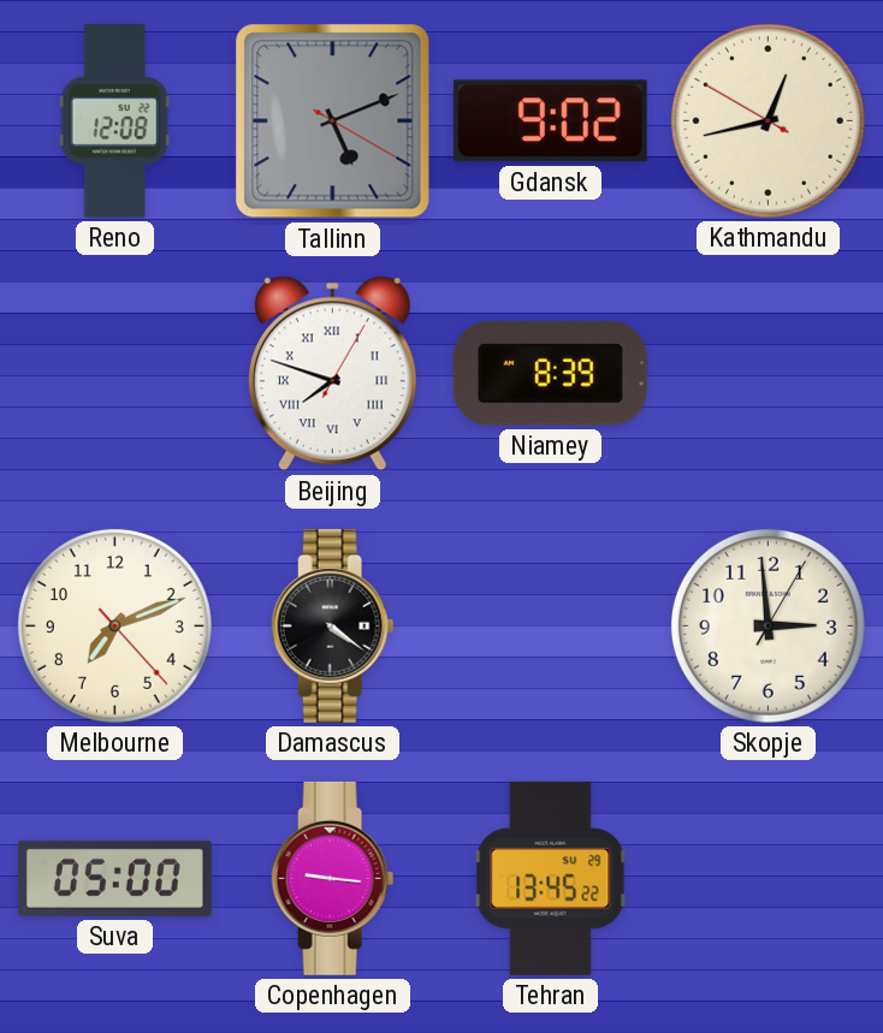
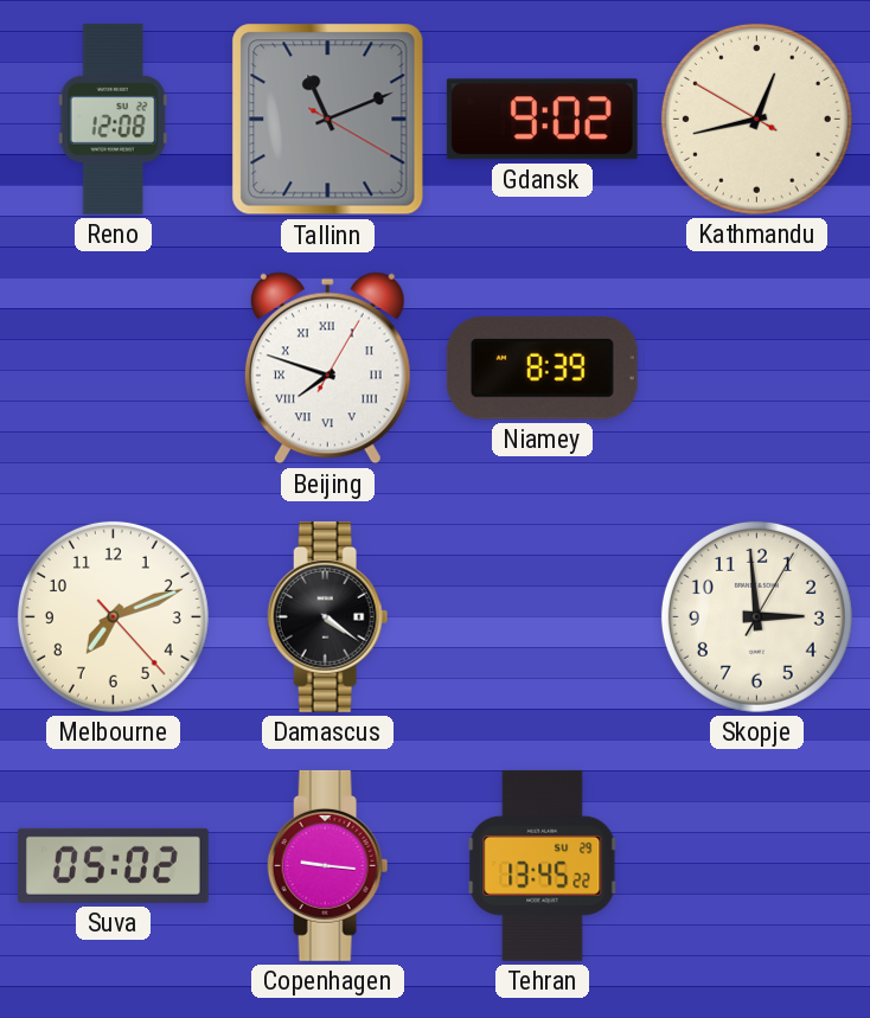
Tallinn: 5:11 -> 11:11
Suva: 05:00 -> 05:02
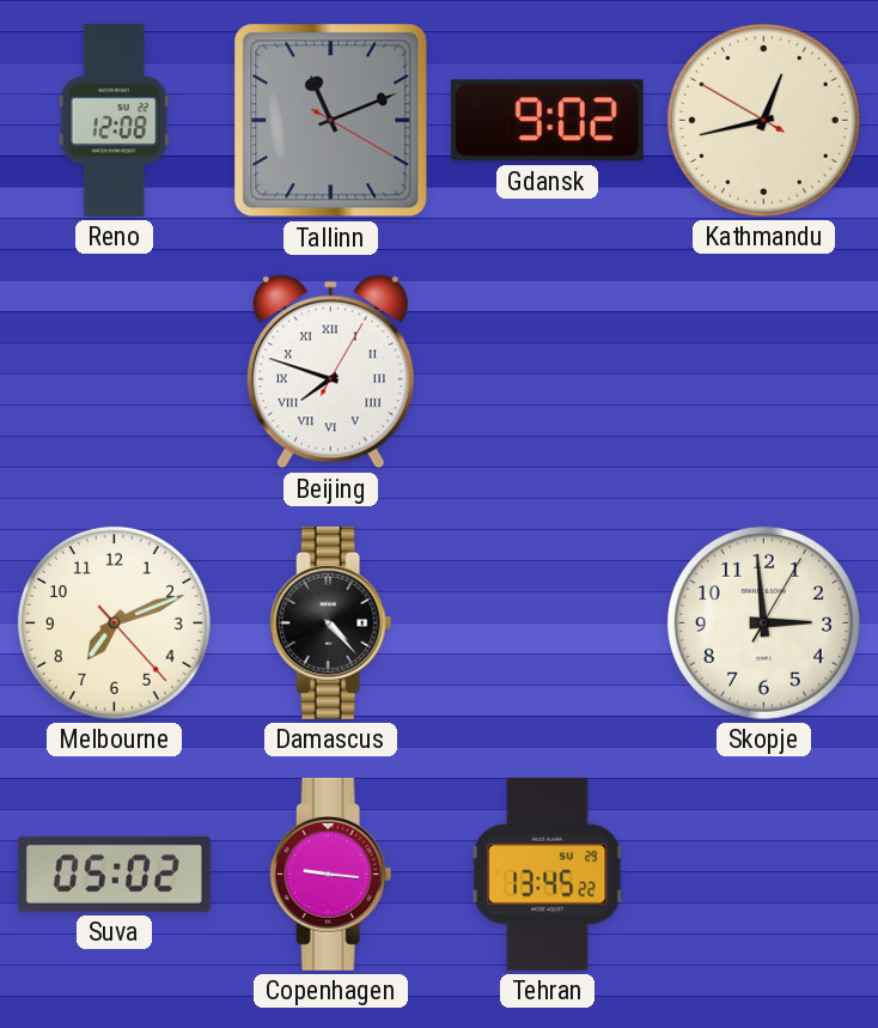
Niamey: 8:39 -> none
Damascus: 4:21 -> 4:23
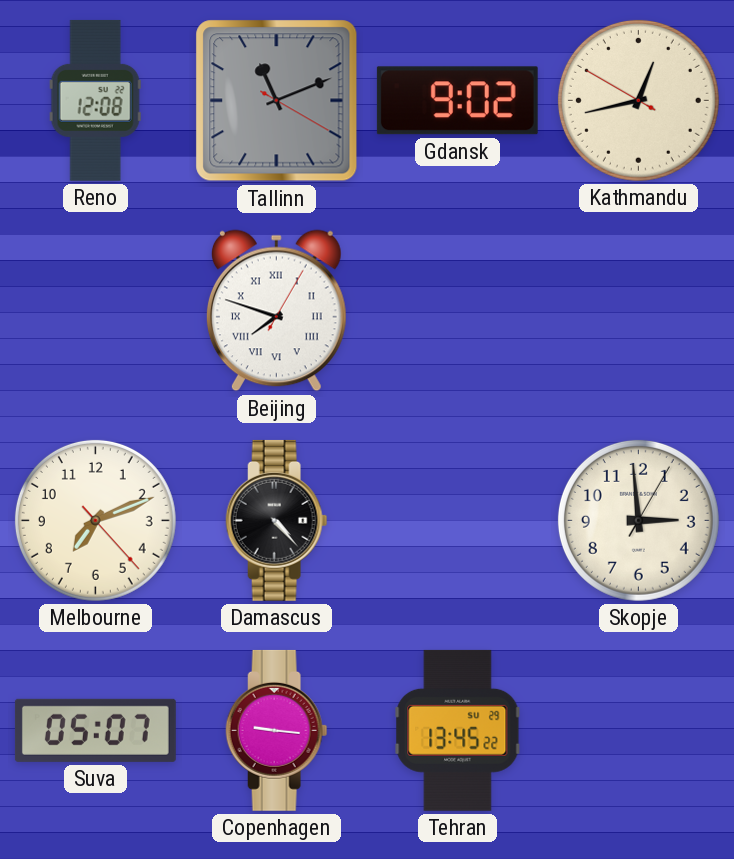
Suva: 05:02 -> 05:07
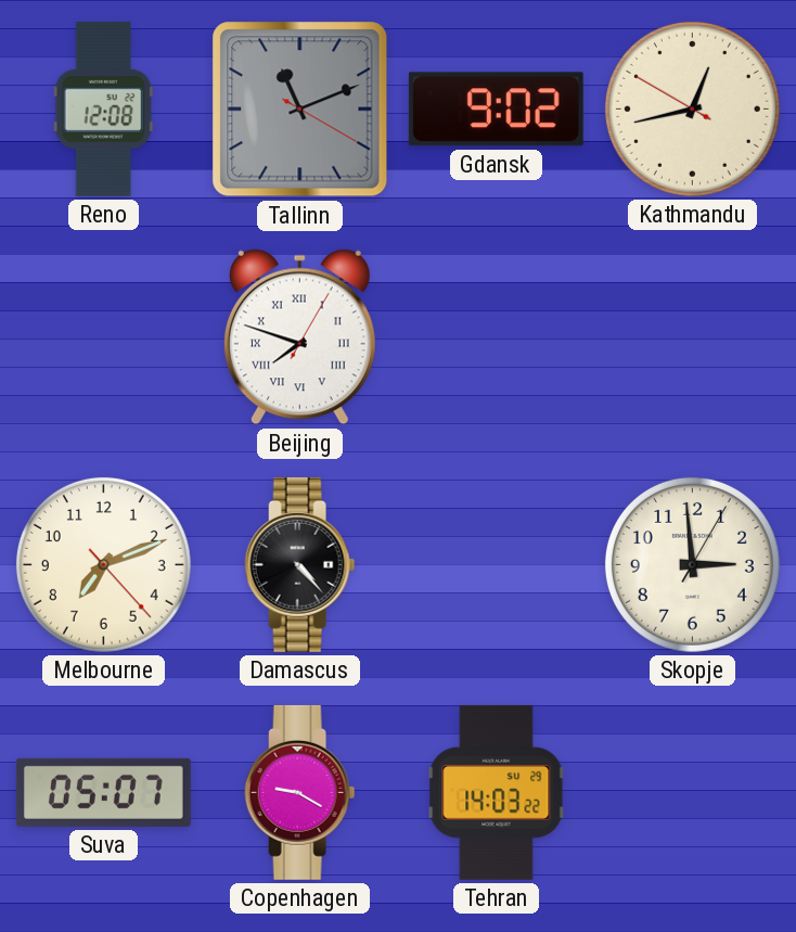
Copenhagen: 9:16 -> 9:20
Tehran: 13:45 -> 14:03
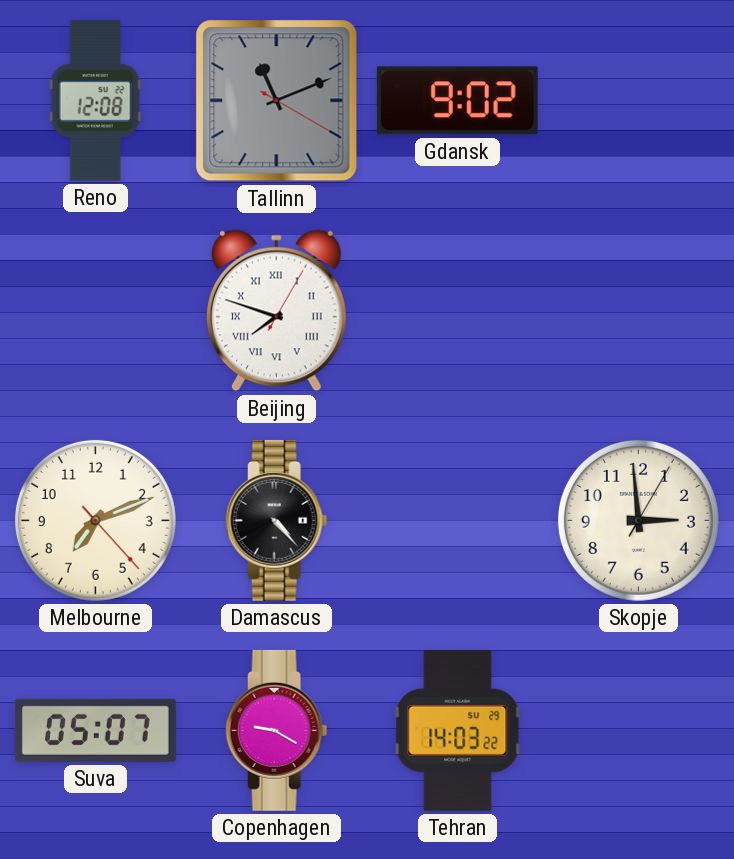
Kathmandu: 12:42 -> none
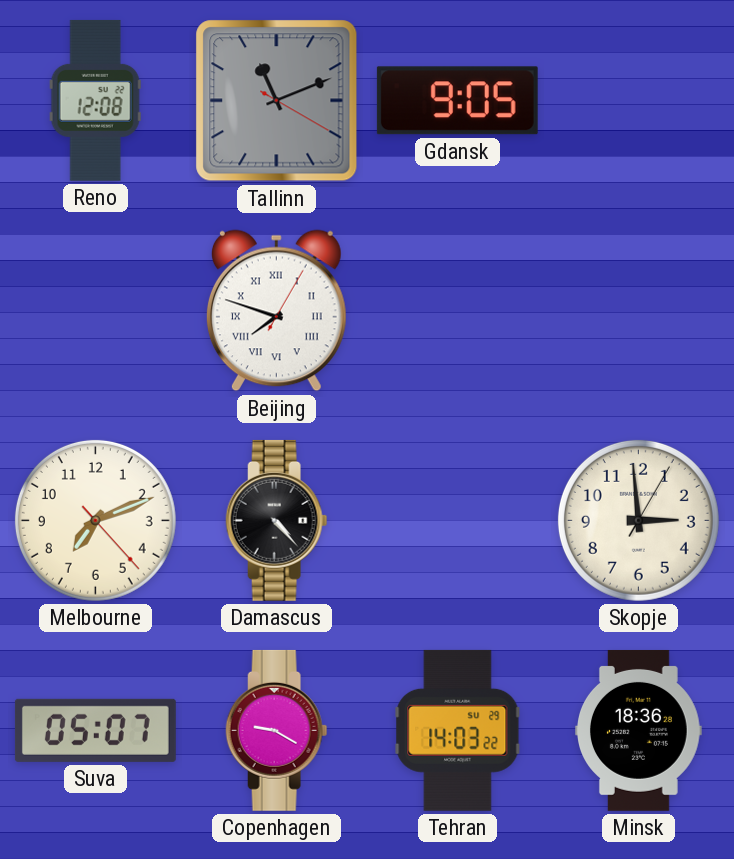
Gdansk: 9:02 -> 9:05
Minsk: none -> 18:36
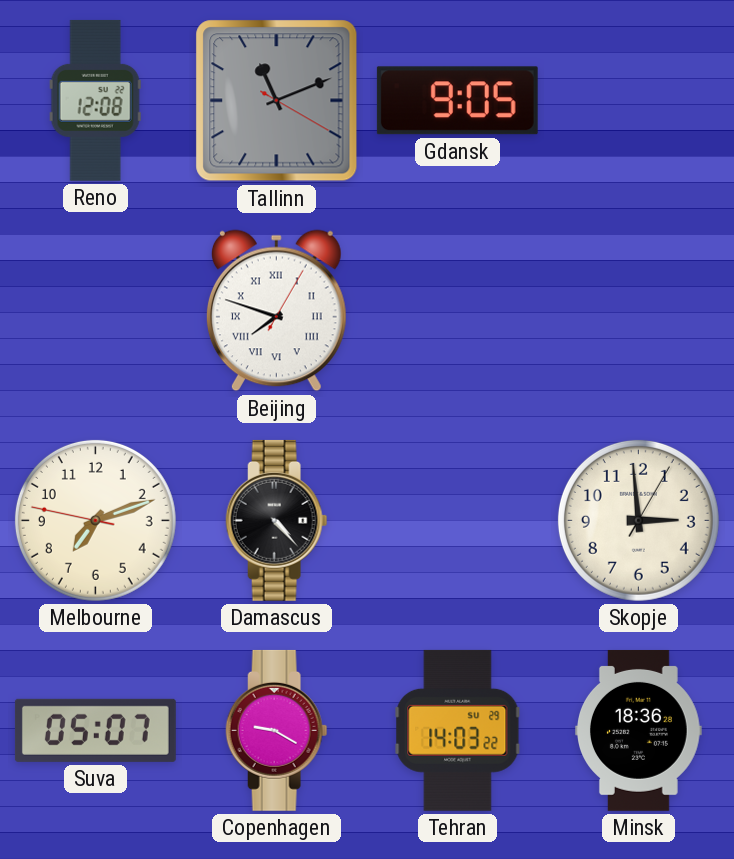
Melbourne: 7:11:23 -> 7:11:47
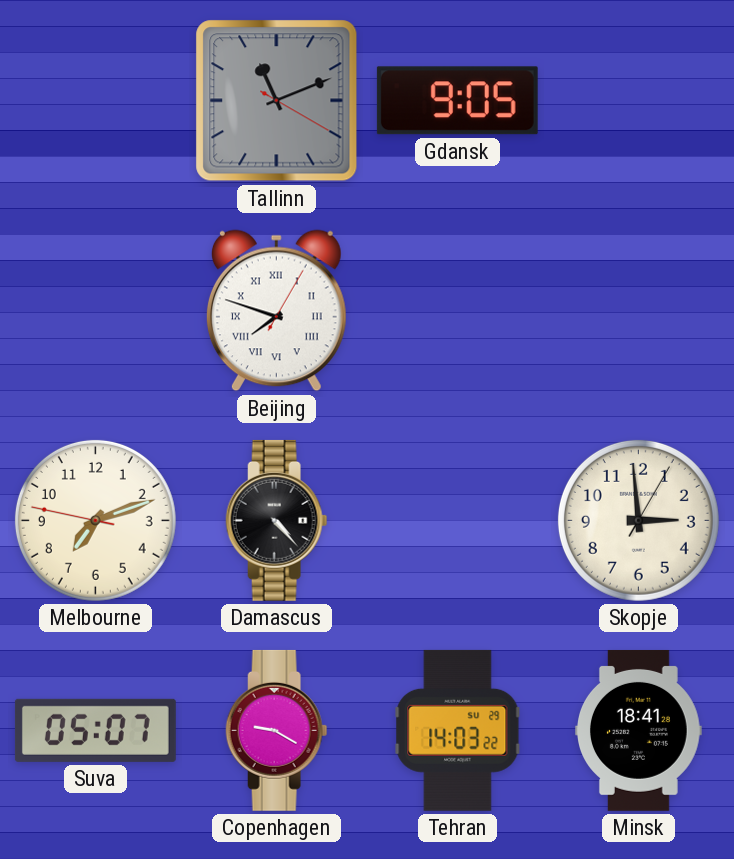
Reno: 12:08 -> none
Minsk: 18:36 -> 18:41
